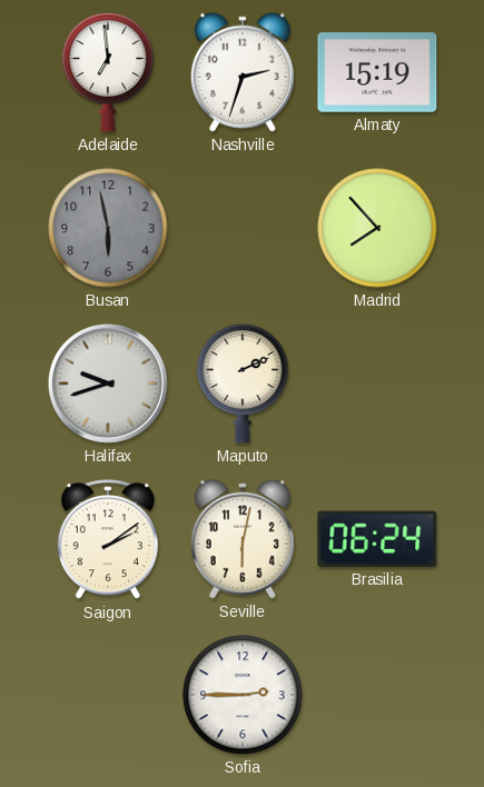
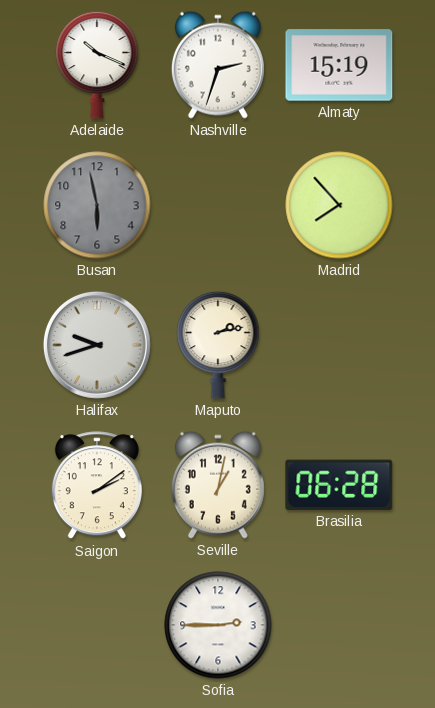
Adelaide: 6:59 -> 10:19
Maputo: 2:11 -> 2:13
Seville: 6:02 -> 1:02
Brasilia: 06:24 -> 06:28
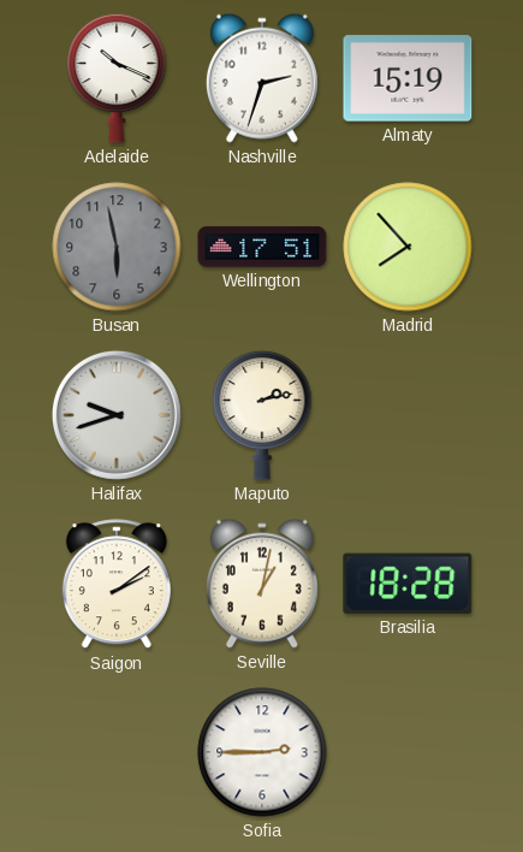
Wellington: none -> 17:51
Brasilia: 06:28 -> 18:28
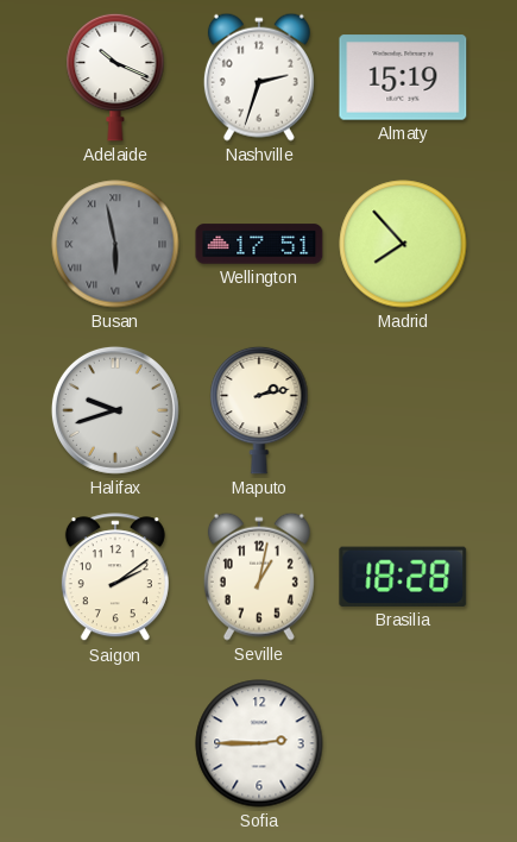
Busan numerals: Arabic -> Roman
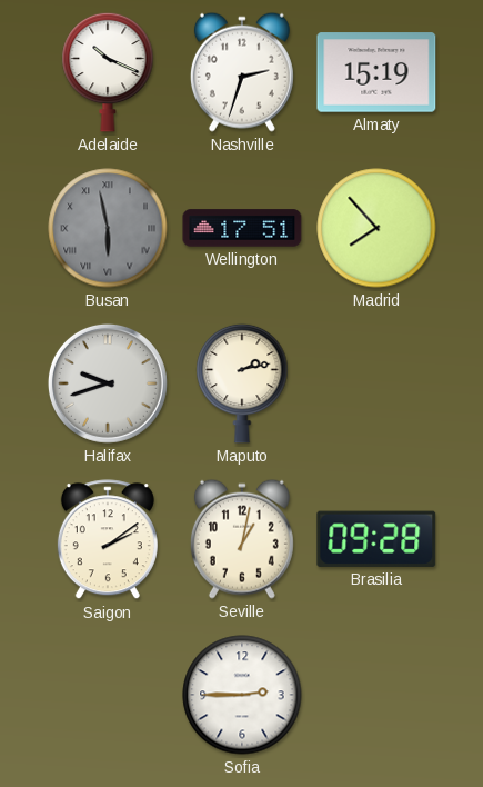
Brasilia: 18:28 -> 09:28
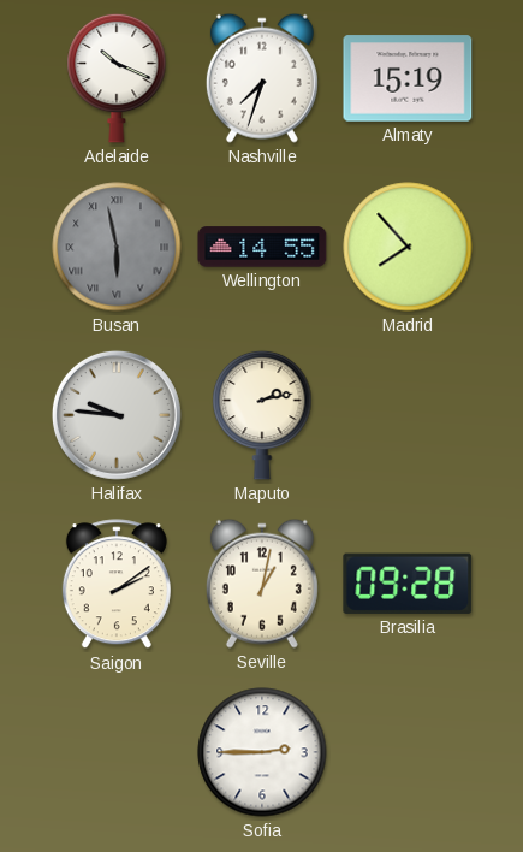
Nashville: 2:33 -> 7:33
Wellington: 17:51 -> 14:55
Halifax: 9:42 -> 9:46
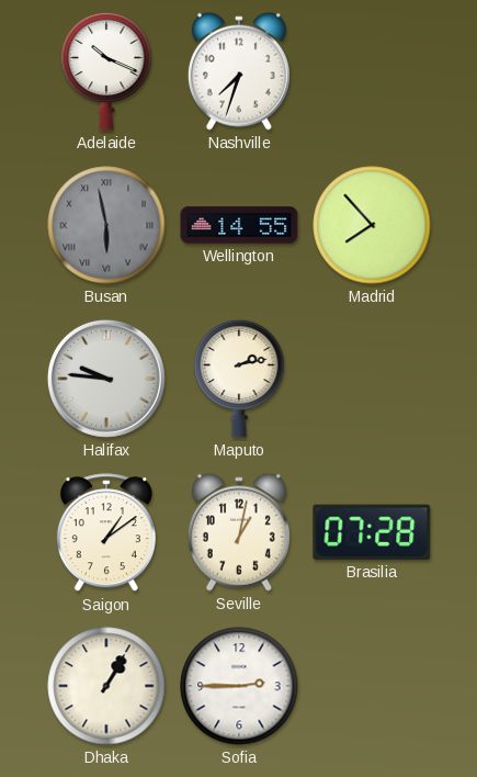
Almaty: 15:19 -> none
Saigon: 2:09 -> 1:09
Brasilia: 09:28 -> 07:28
Dhaka: none -> 1:05
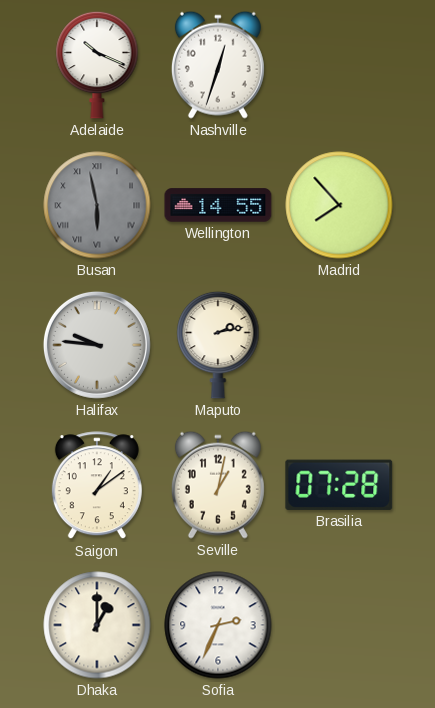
Nashville: 7:33 -> 12:33
Dhaka: 1:05 -> 1:00
Sofia: 2:45 -> 2:34
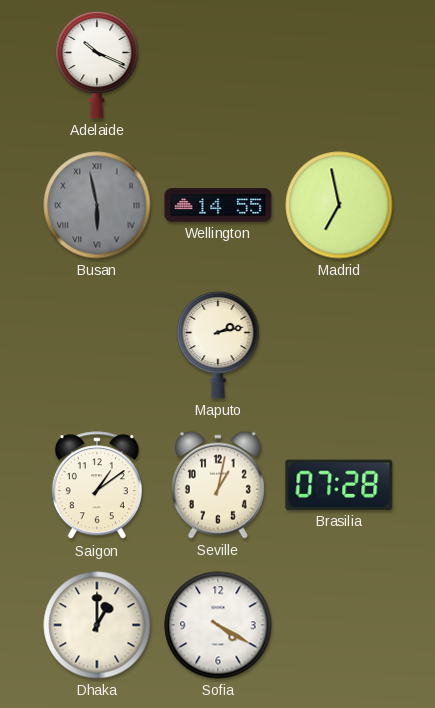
Nashville: 12:33 -> none
Madrid: 7:53 -> 6:58
Halifax: 9:46 -> none
Sofia: 2:34 -> 4:20
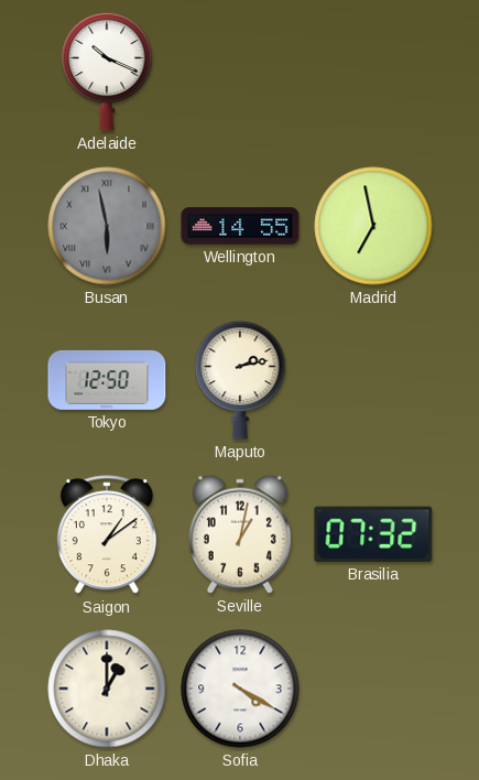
Tokyo: none -> 12:50
Brasilia: 07:28 -> 07:32
